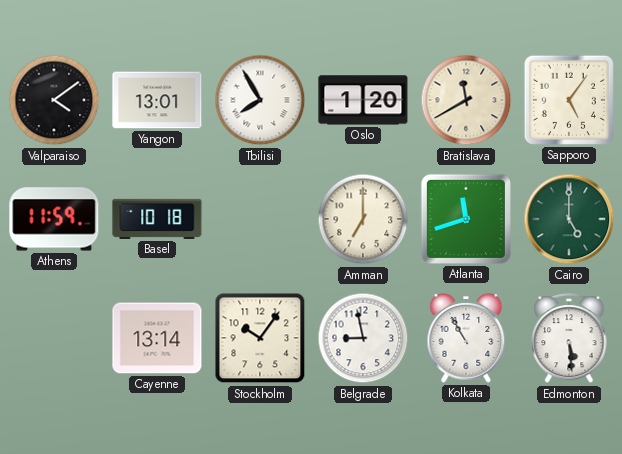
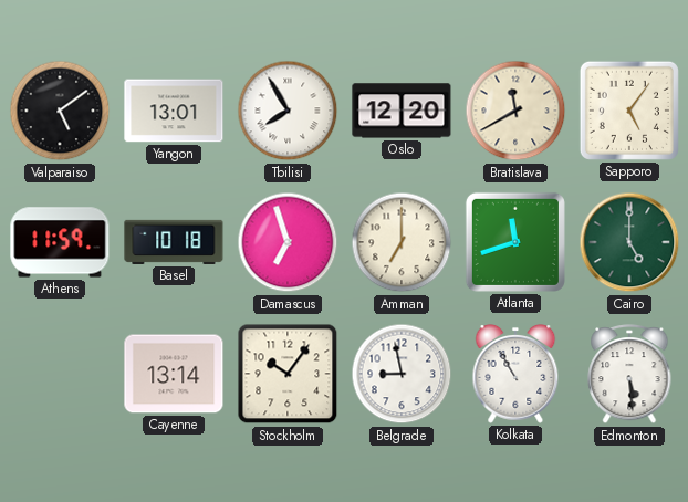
Valparaiso: 4:09 -> 5:09
Oslo: 1:20 -> 12:20
Damascus: none -> 6:57
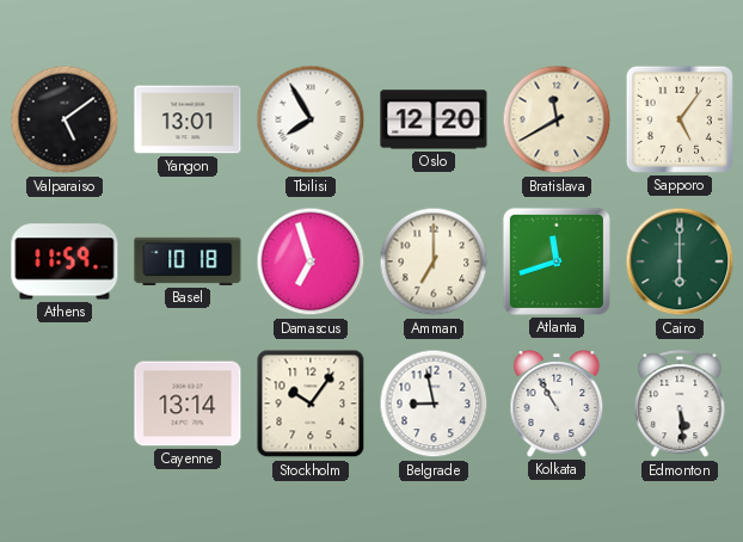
Cairo: 5:00 -> 6:00
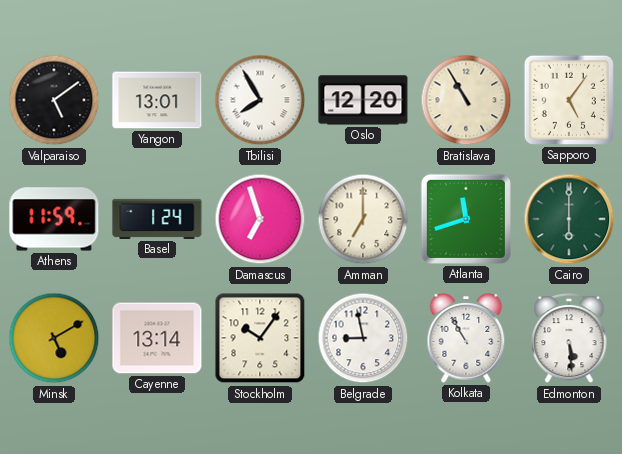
Bratislava: 11:40 -> 10:55
Basel: 10:18 -> 1:24
Minsk: none -> 5:10
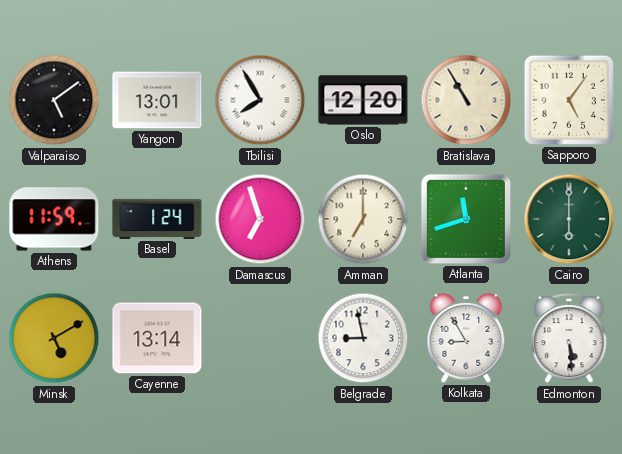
Stockholm: 10:06 -> none
Kolkata: 10:55 -> 8:55
